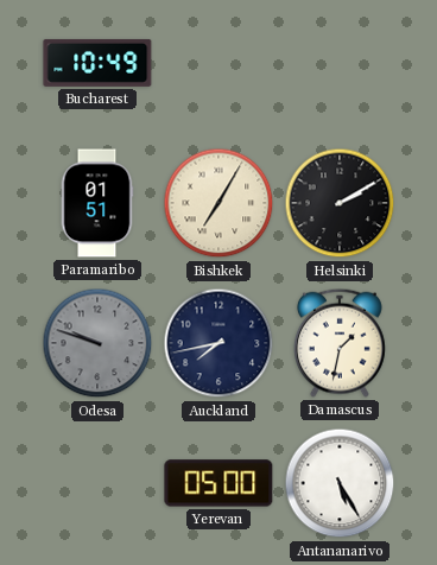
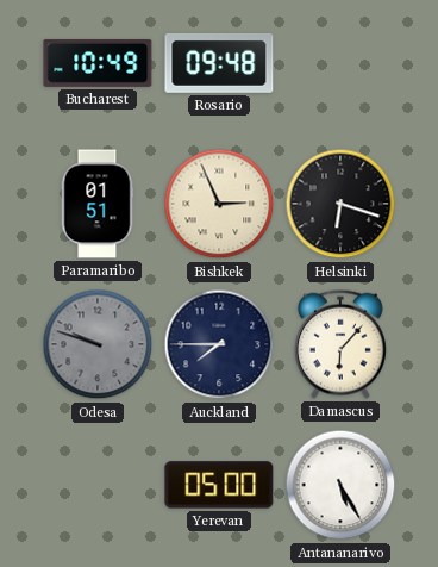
Rosario: none -> 09:48
Bishkek: 7:05 -> 2:56
Helsinki: 2:10 -> 6:18
Auckland: 7:43 -> 7:45
Damascus: 1:32 -> 6:07
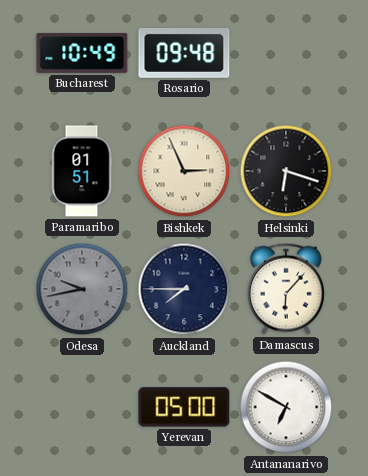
Odesa: 9:48 -> 9:43
Antananarivo: 5:25 -> 6:50
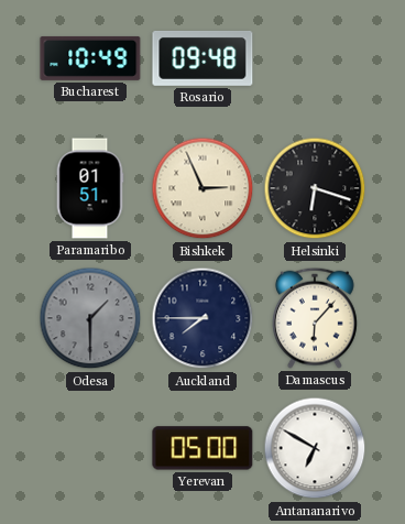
Odesa: 9:43 -> 1:30
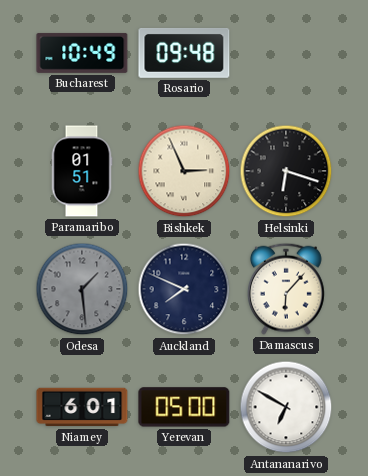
Odesa: 1:30 -> 1:29
Auckland: 7:45 -> 7:49
Niamey: none -> 6:01
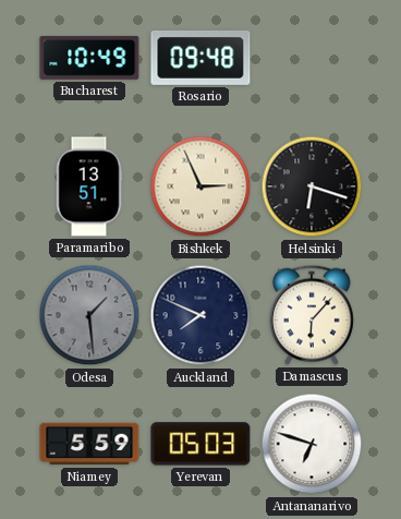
Paramaribo: 01:51 -> 13:51
Niamey: 6:01 -> 5:59
Yerevan: 05:00 -> 05:03
Antananarivo: 6:50 -> 6:48
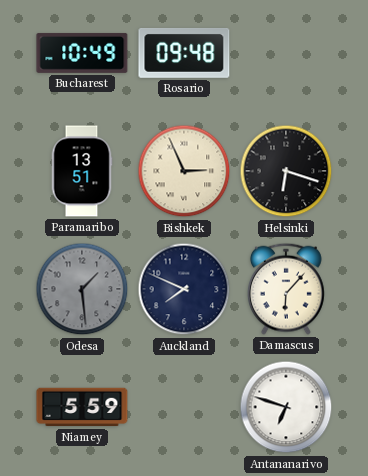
Yerevan: 05:03 -> none
